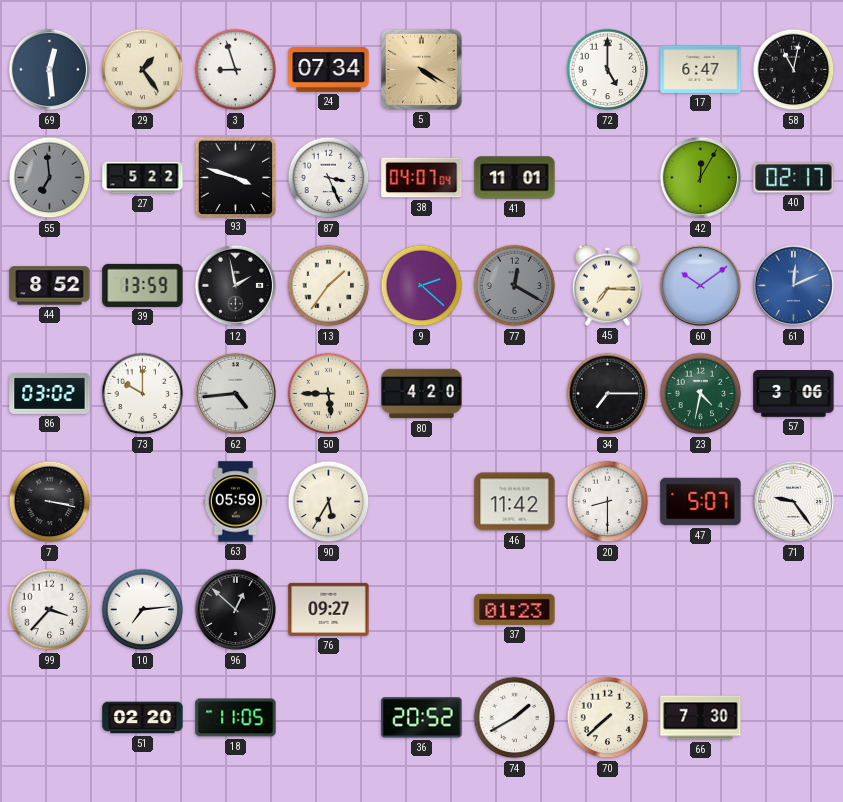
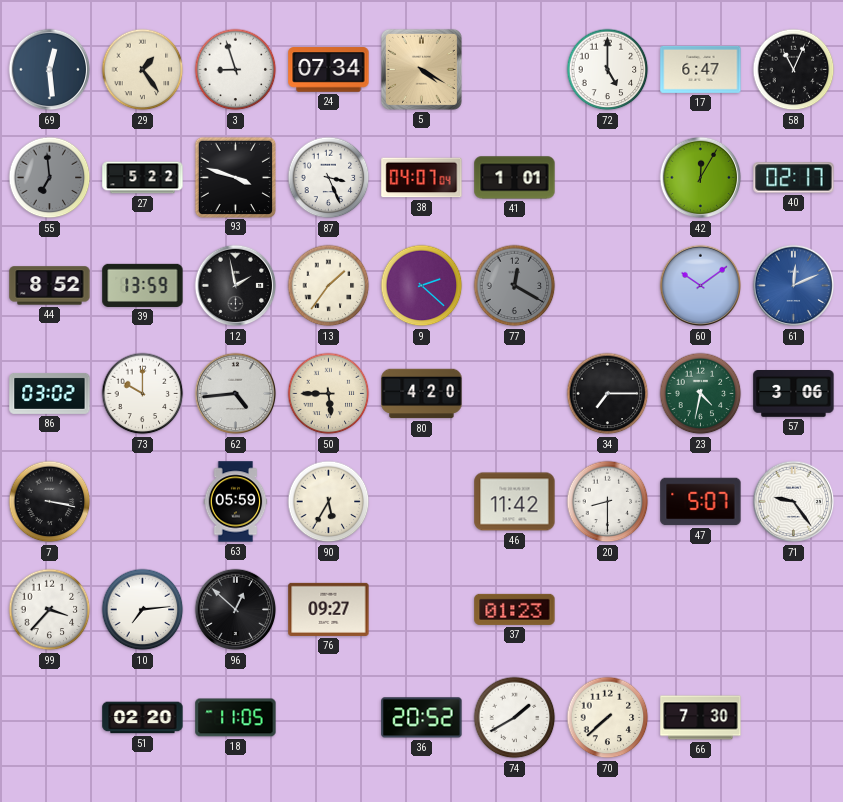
58: 11:02 -> 11:04
41: 11:01 -> 1:01
45: 7:15 -> none
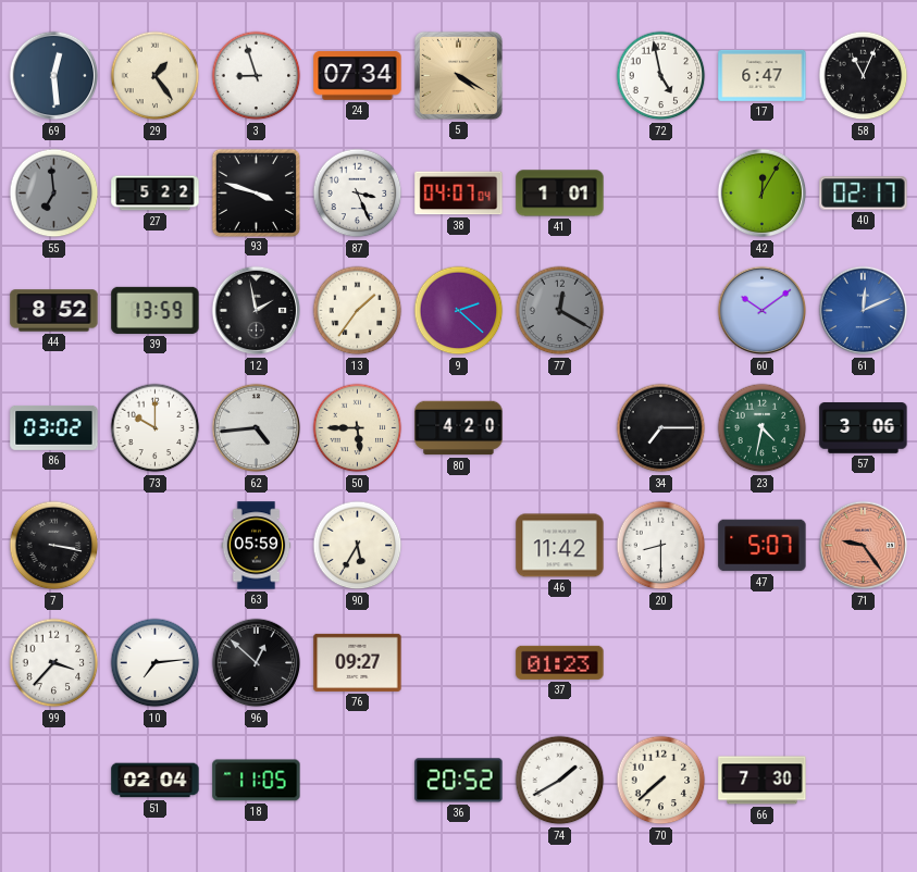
72: 5:00 -> 4:58
71 dial: white -> salmon
51: 02:20 -> 02:04
